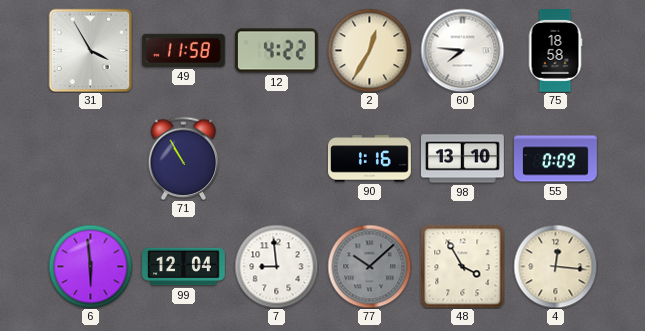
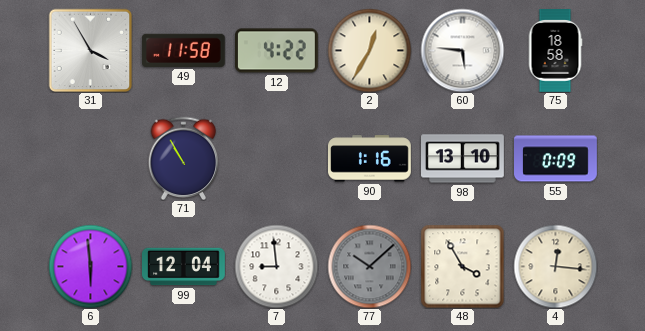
60: 7:46 -> 5:46
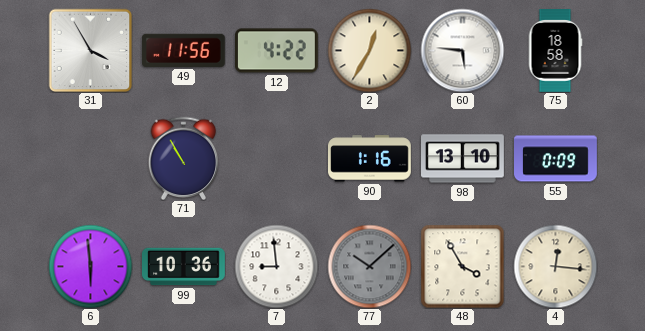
49: 11:58 -> 11:56
99: 12:04 -> 10:36
